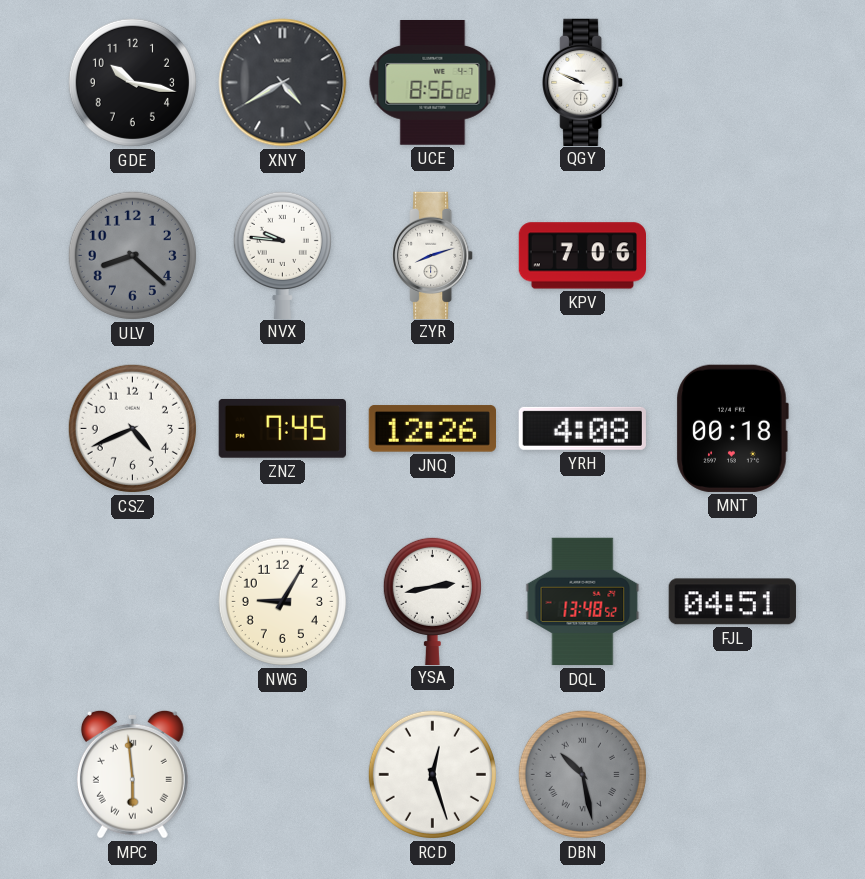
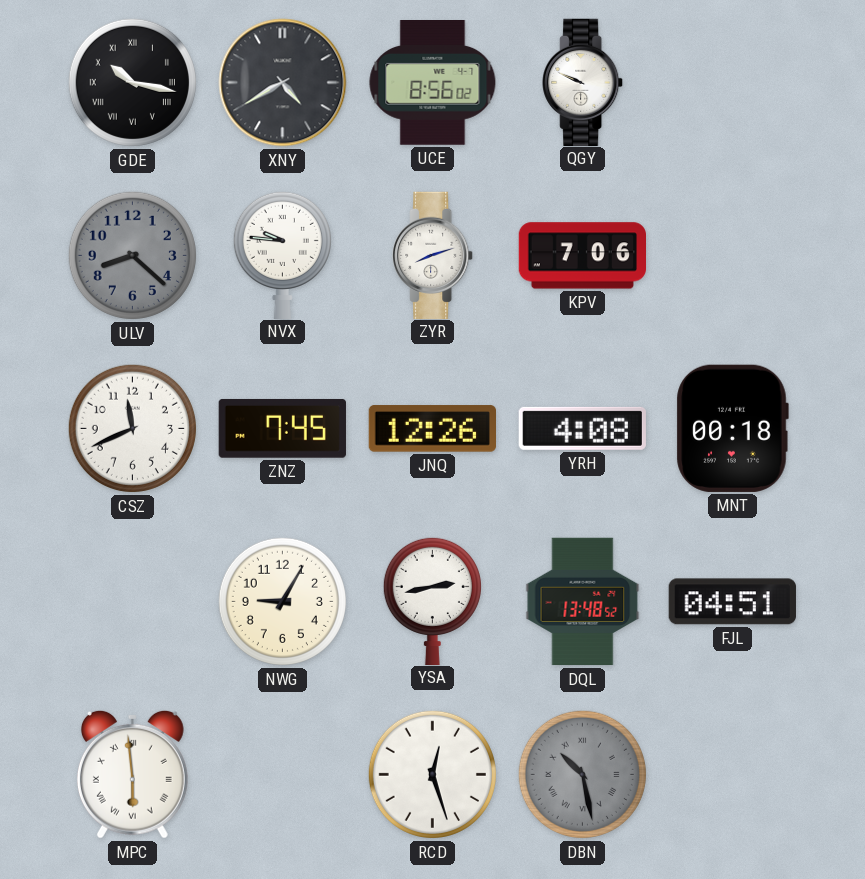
GDE numerals: Arabic -> Roman
CSZ: 4:41 -> 11:41
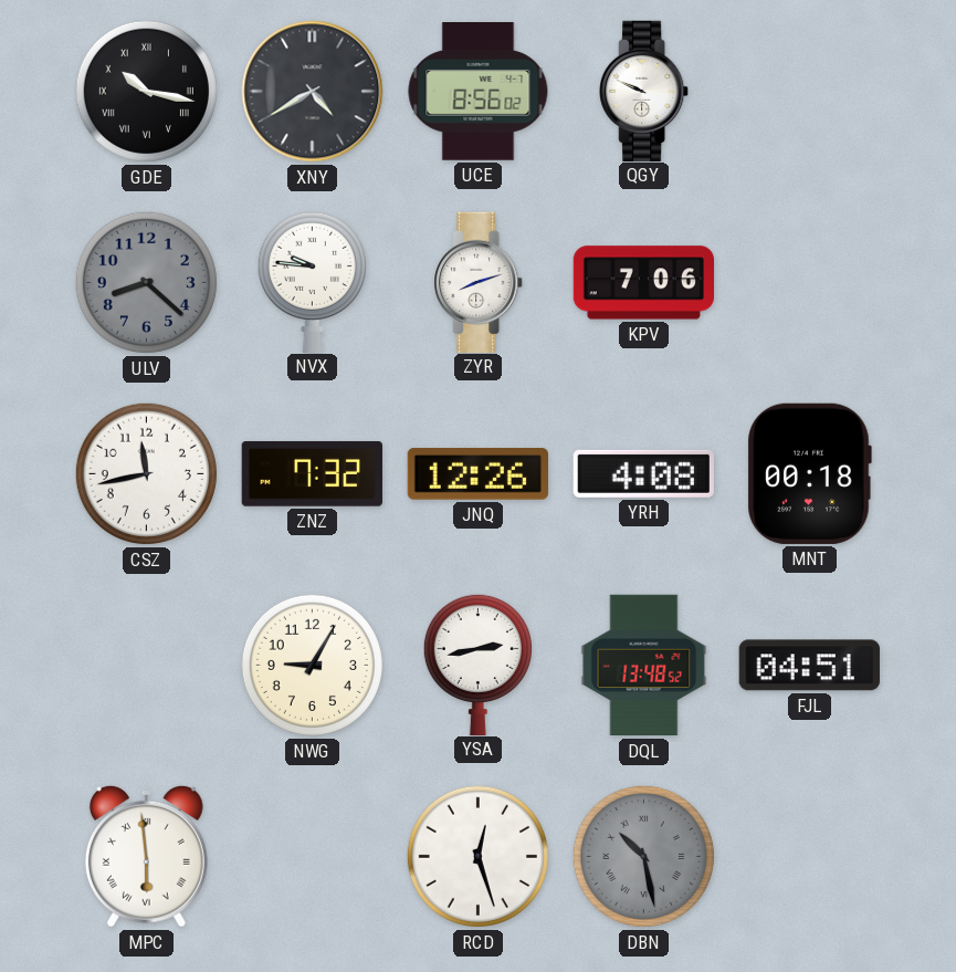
CSZ: 11:41 -> 11:43
ZNZ: 7:45 -> 7:32
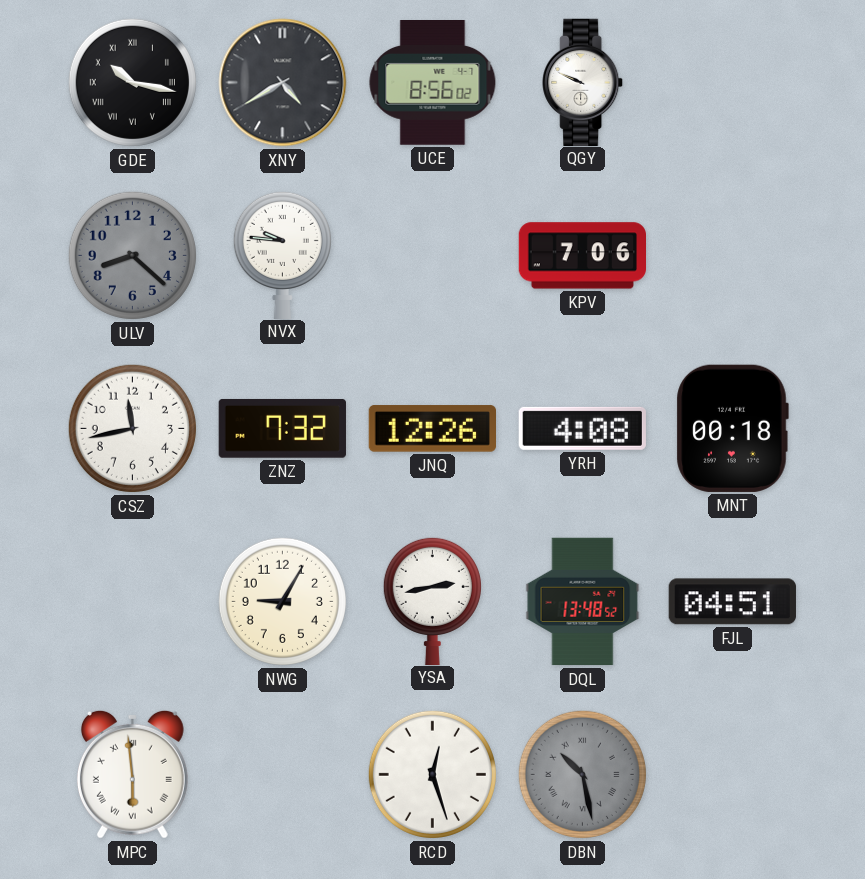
ZYR: 8:12 -> none
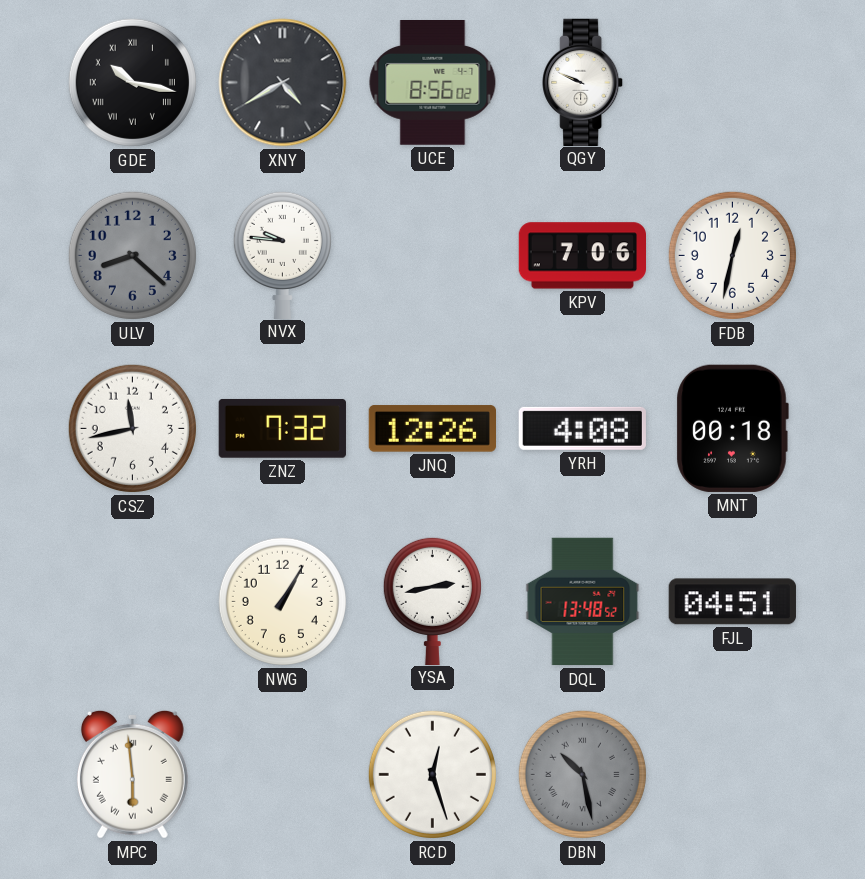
FDB: none -> 12:32
NWG: 9:05 -> 1:05
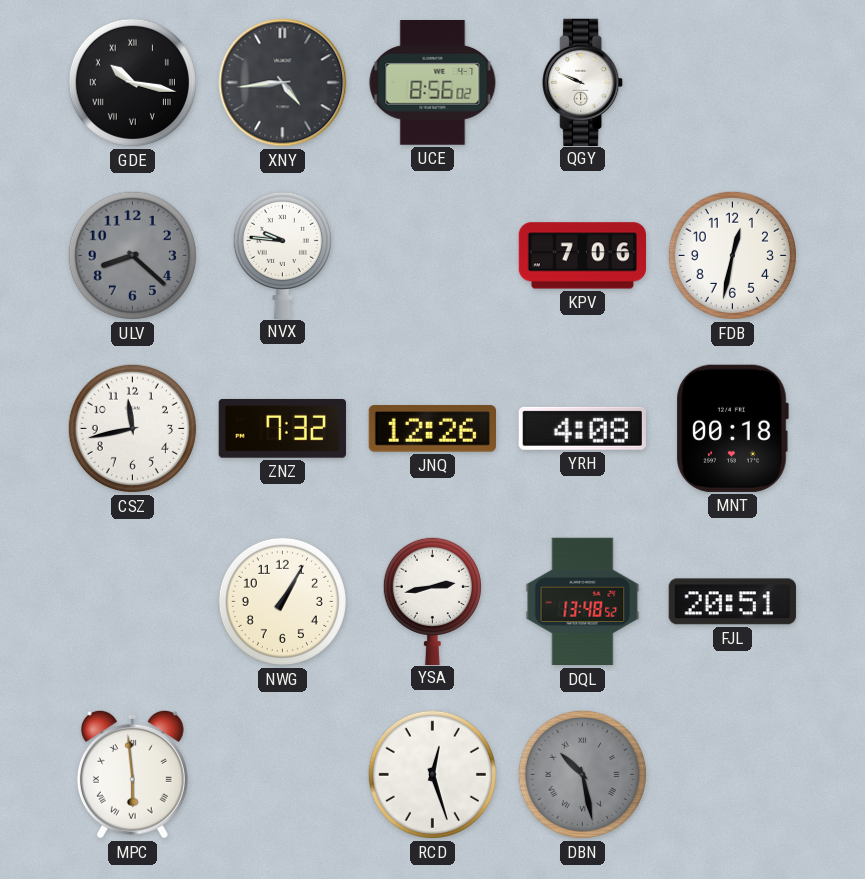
XNY: 4:40 -> 4:44
FJL: 04:51 -> 20:51
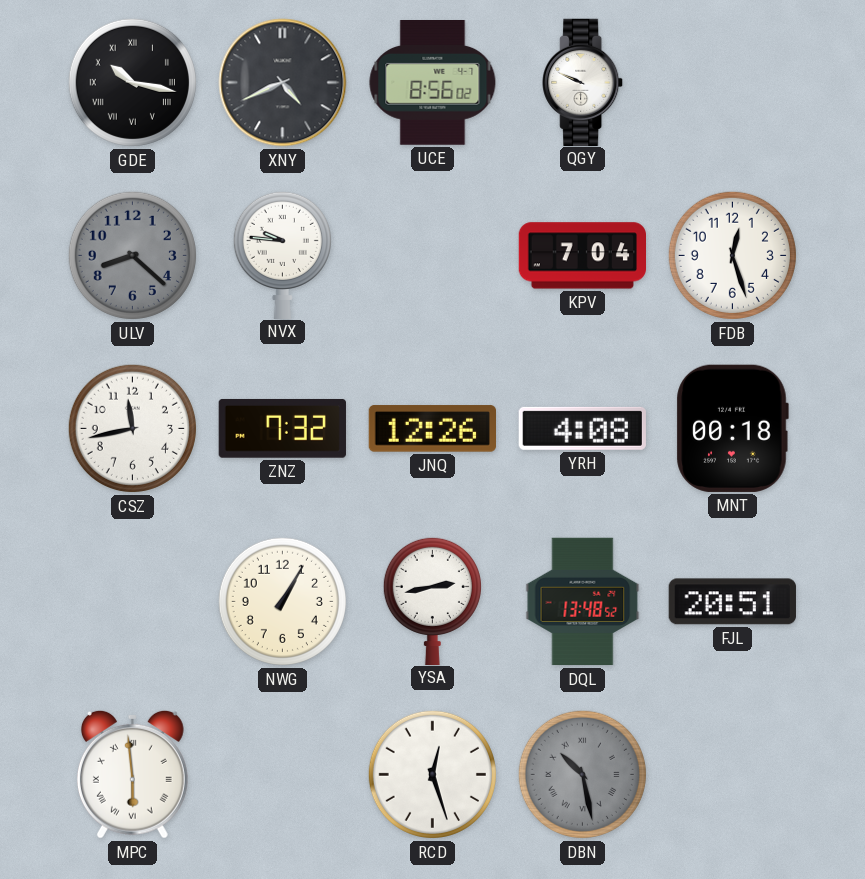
XNY: 4:44 -> 4:41
KPV: 7:06 -> 7:04
FDB: 12:32 -> 12:27
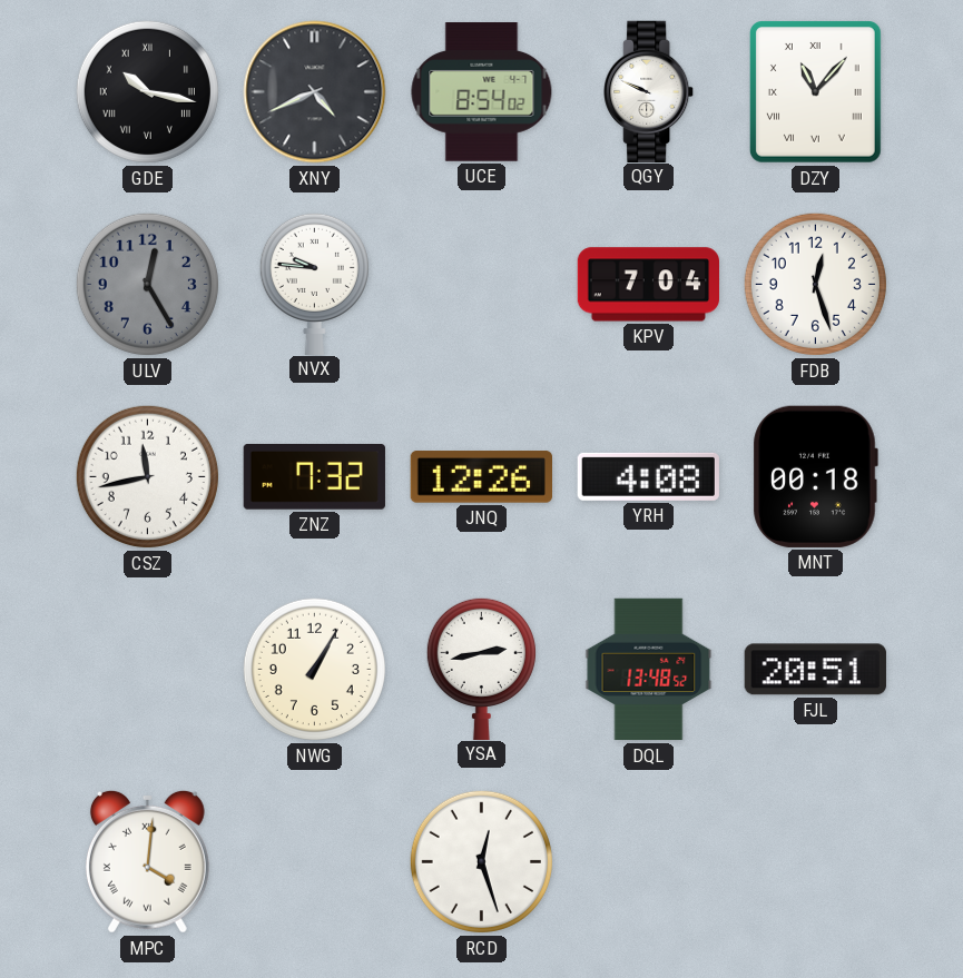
UCE: 8:56 -> 8:54
DZY: none -> 11:07
ULV: 8:22 -> 12:25
MPC: 5:59 -> 4:01
DBN: 10:28 -> none
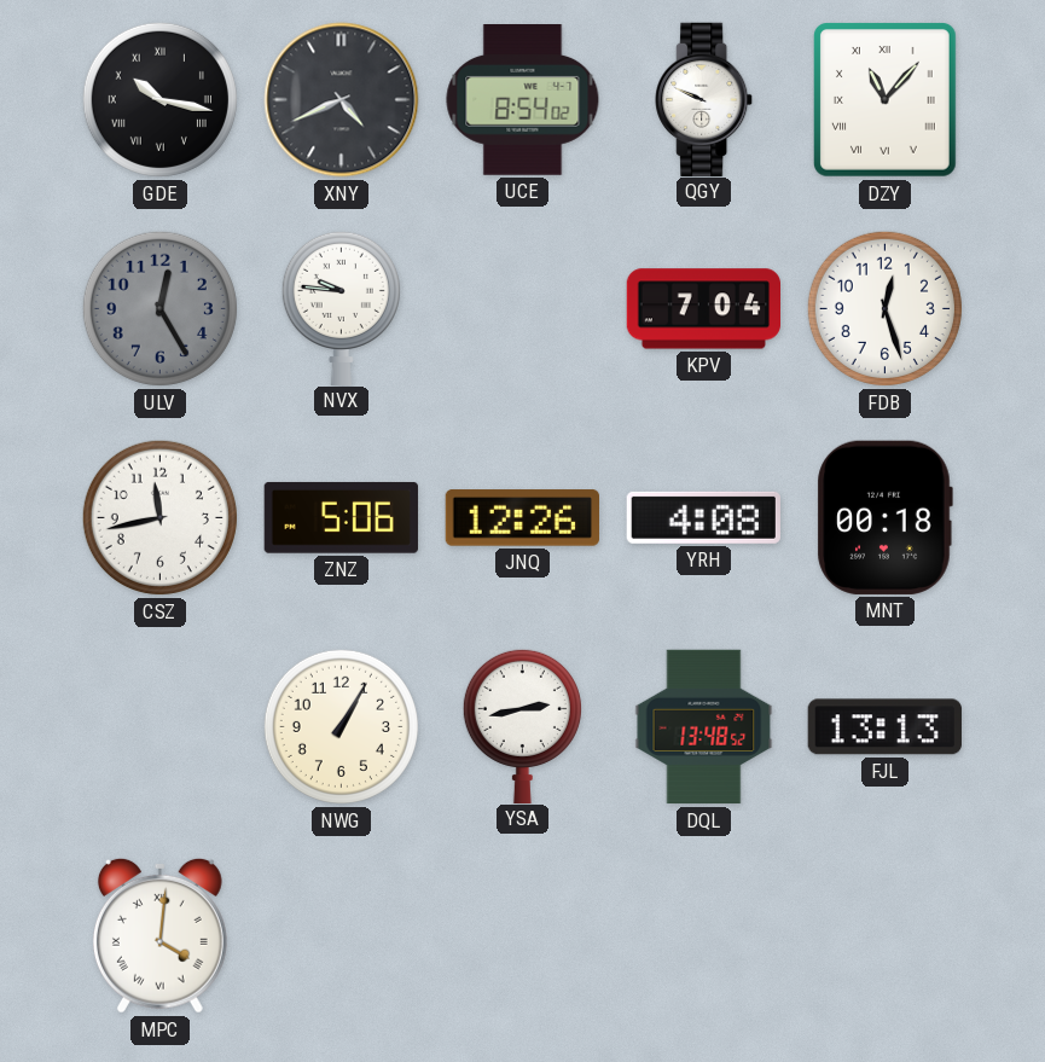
ZNZ: 7:32 -> 5:06
FJL: 20:51 -> 13:13
RCD: 12:27 -> none
